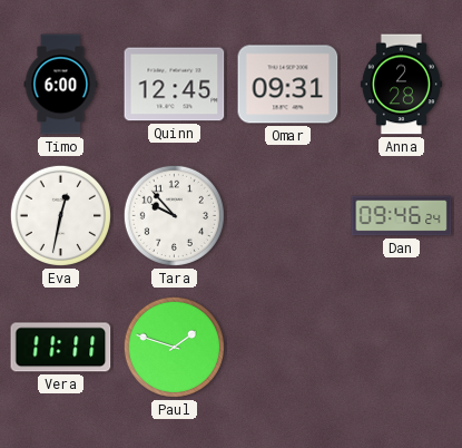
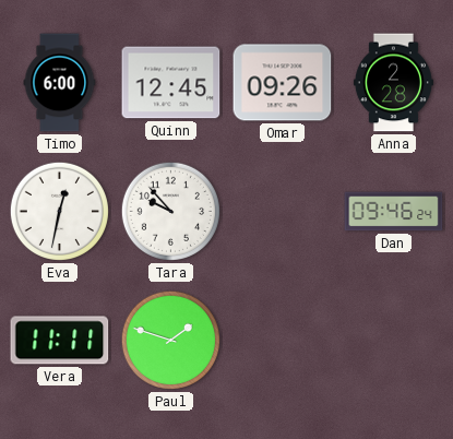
Omar: 09:31 -> 09:26
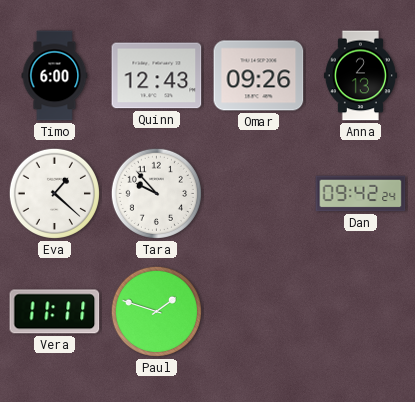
Quinn: 12:45 -> 12:43
Anna: 2:28 -> 2:13
Eva: 12:32 -> 1:22
Dan: 09:46 -> 09:42
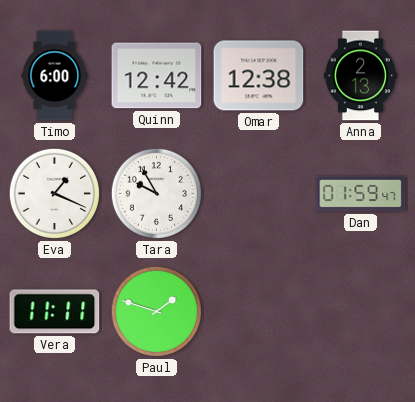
Quinn: 12:43 -> 12:42
Omar: 09:26 -> 12:38
Eva: 1:22 -> 1:19
Tara: 9:53 -> 9:55
Dan: 09:42 -> 01:59
